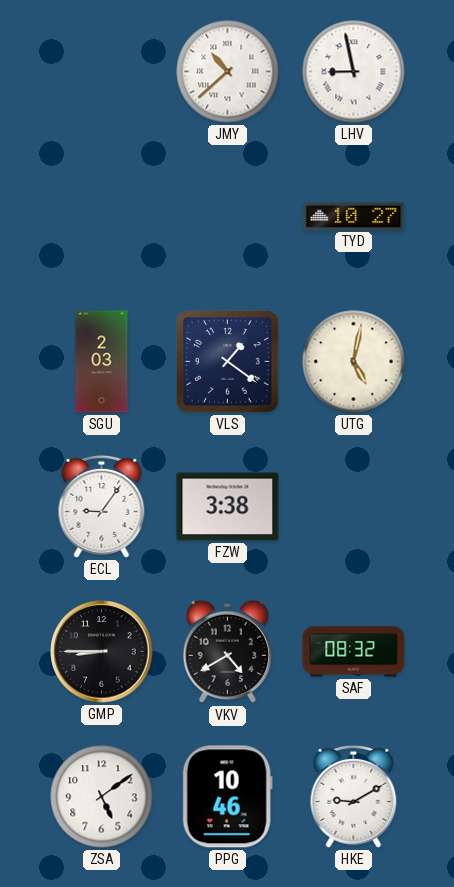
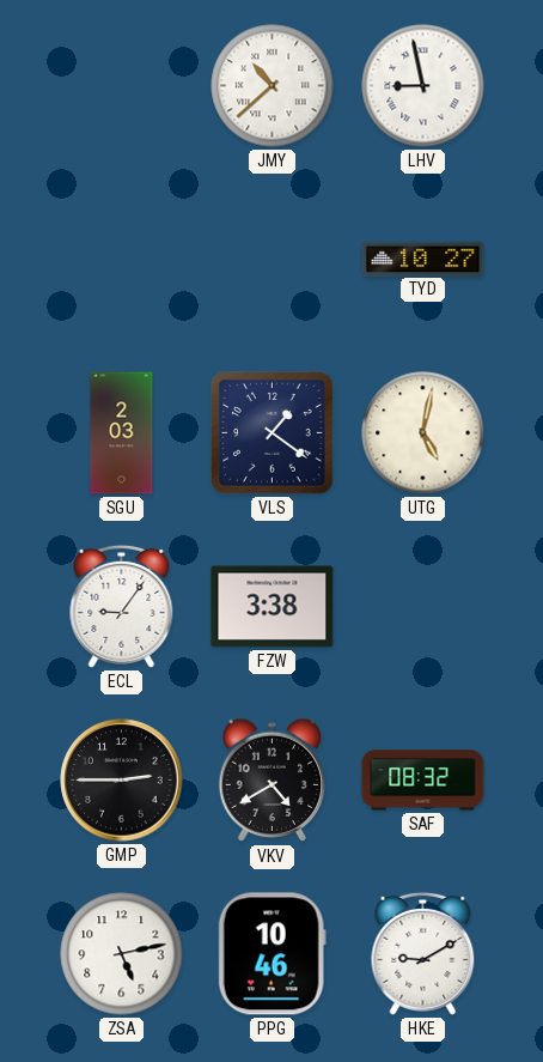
GMP: 8:45 -> 2:45
ZSA: 5:09 -> 5:13
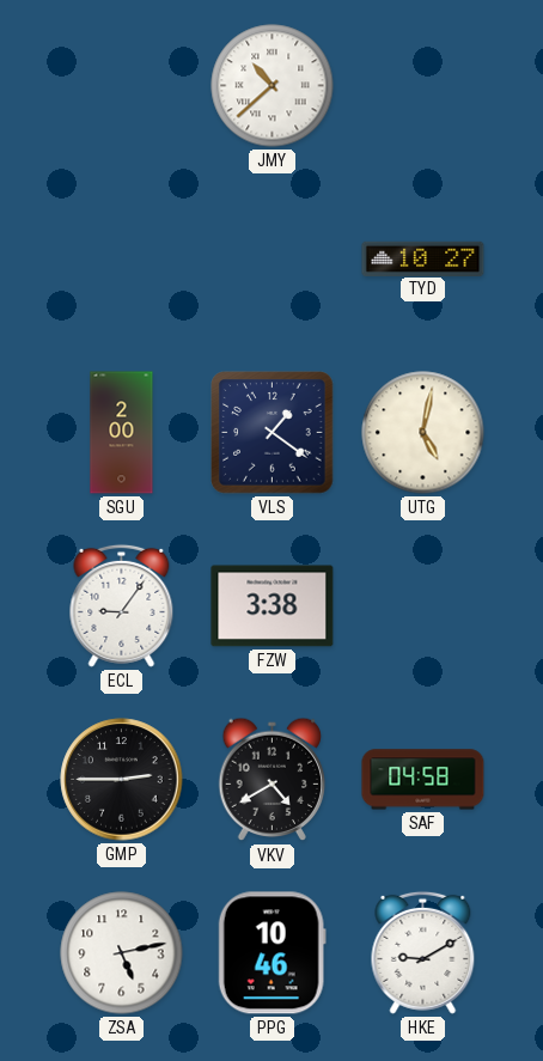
LHV: 8:58 -> none
SGU: 2:03 -> 2:00
SAF: 08:32 -> 04:58
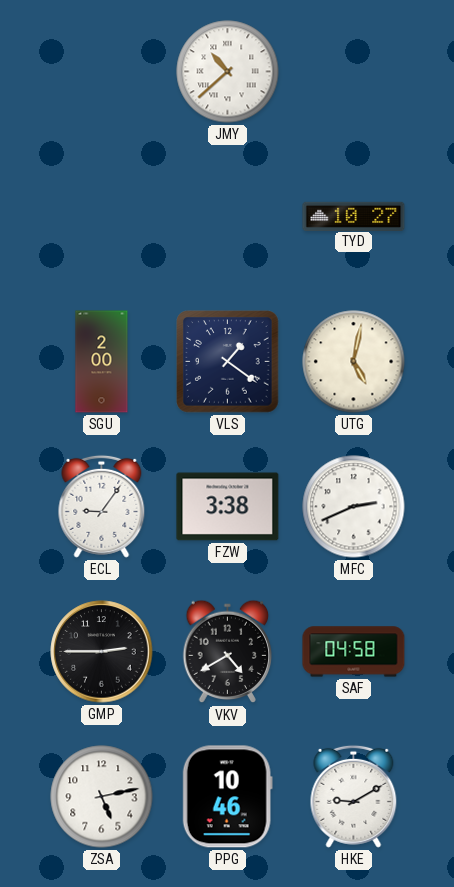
MFC: none -> 2:41
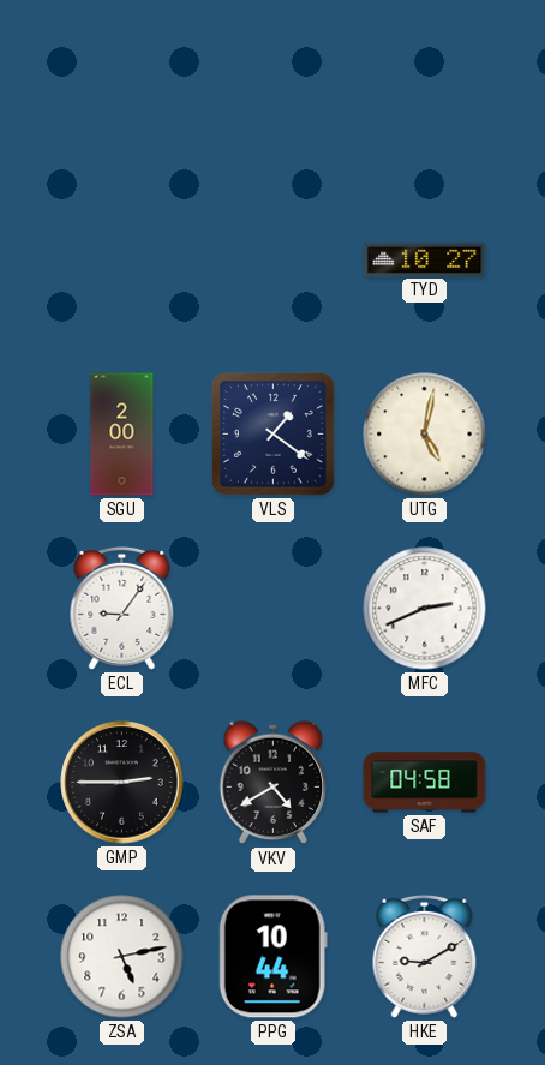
JMY: 10:38 -> none
FZW: 3:38 -> none
PPG: 10:46 -> 10:44
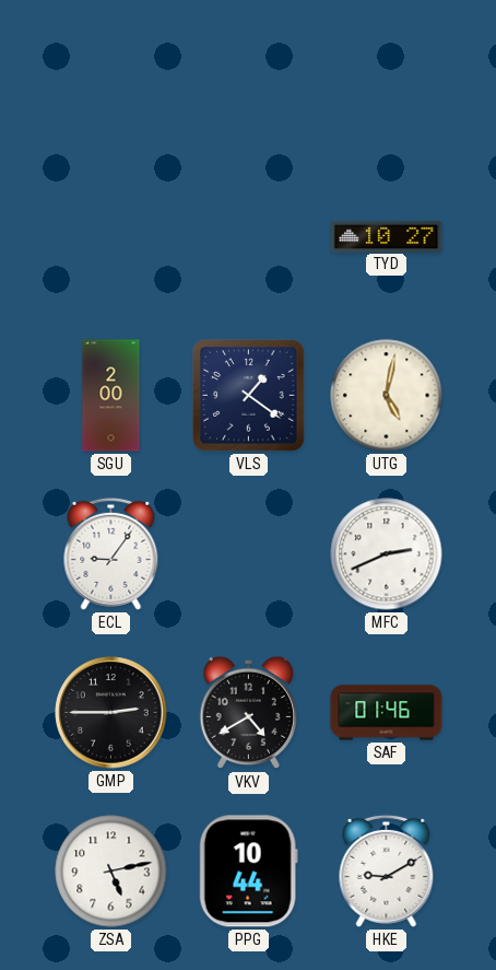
SAF: 04:58 -> 01:46
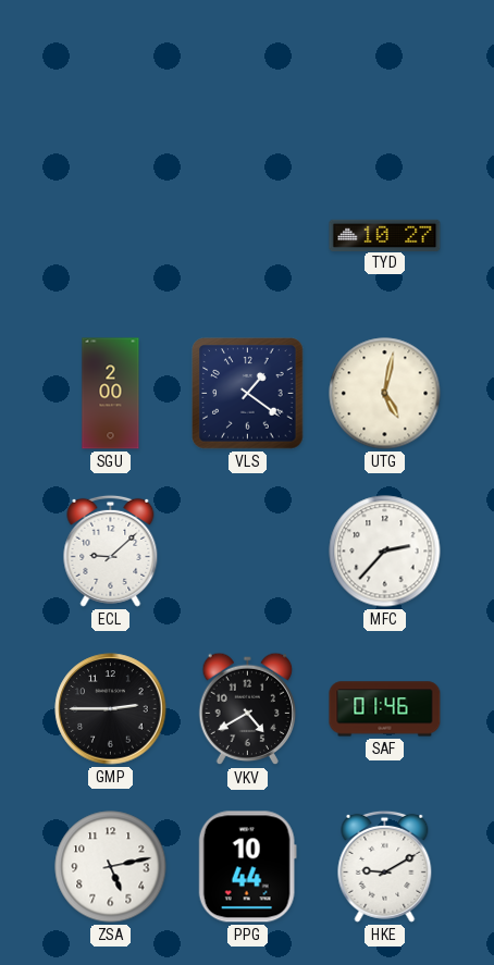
ECL: 9:06 -> 9:08
MFC: 2:41 -> 2:37
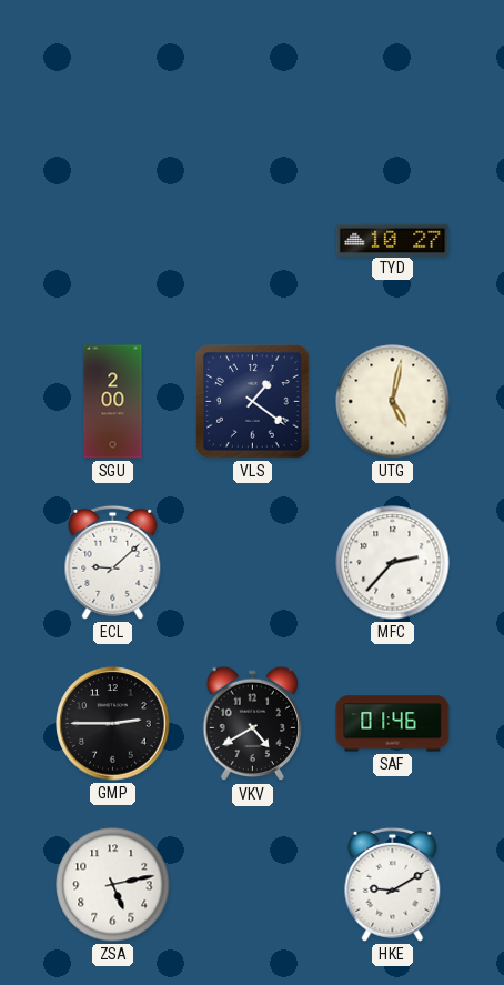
PPG: 10:44 -> none
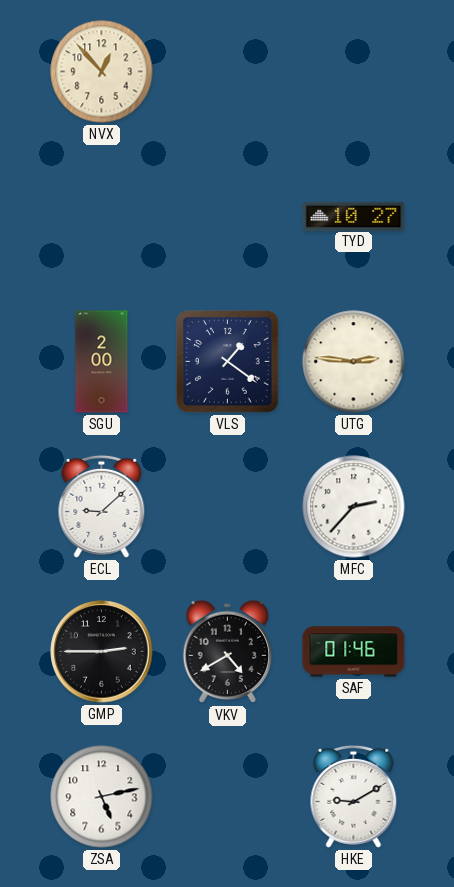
NVX: none -> 12:53
UTG: 5:02 -> 2:46
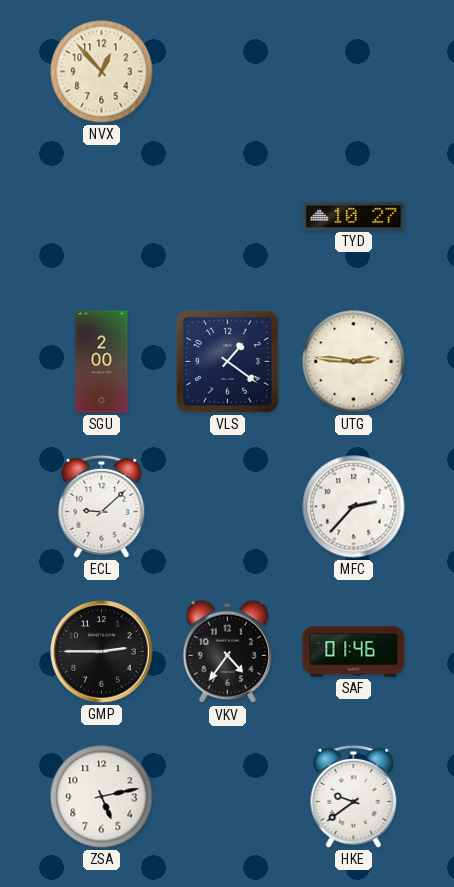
VKV: 4:40 -> 4:36
HKE: 9:10 -> 9:39
